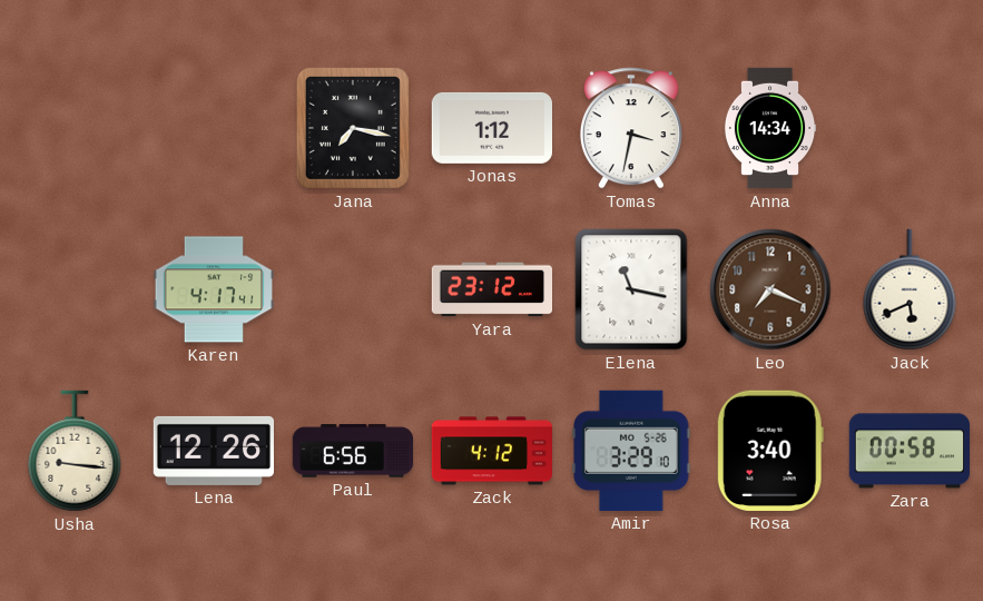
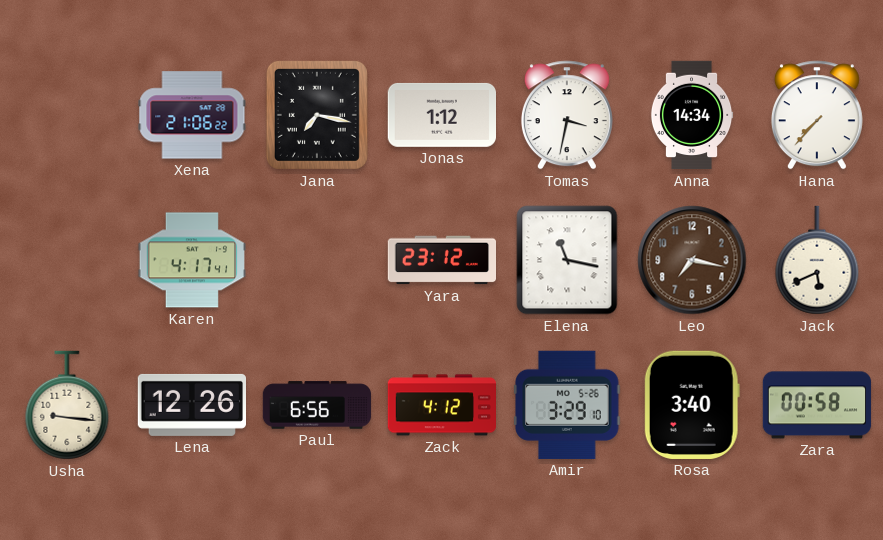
Xena: none -> 21:06
Hana: none -> 7:37
Leo: 7:19 -> 7:17
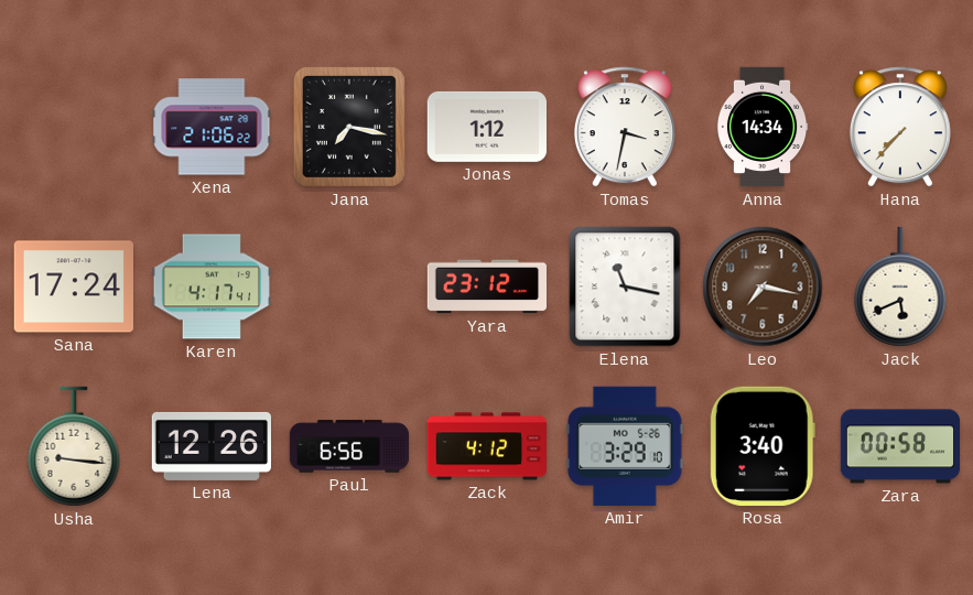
Sana: none -> 17:24
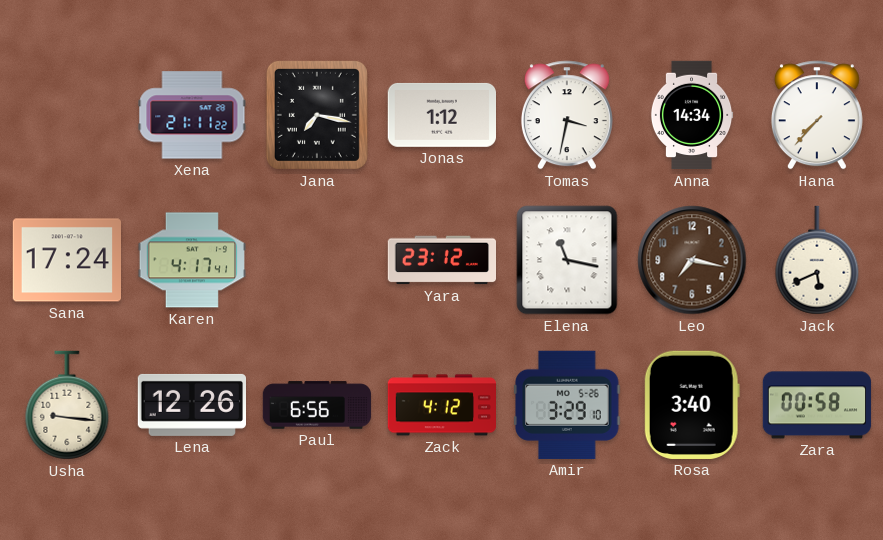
Xena: 21:06 -> 21:11
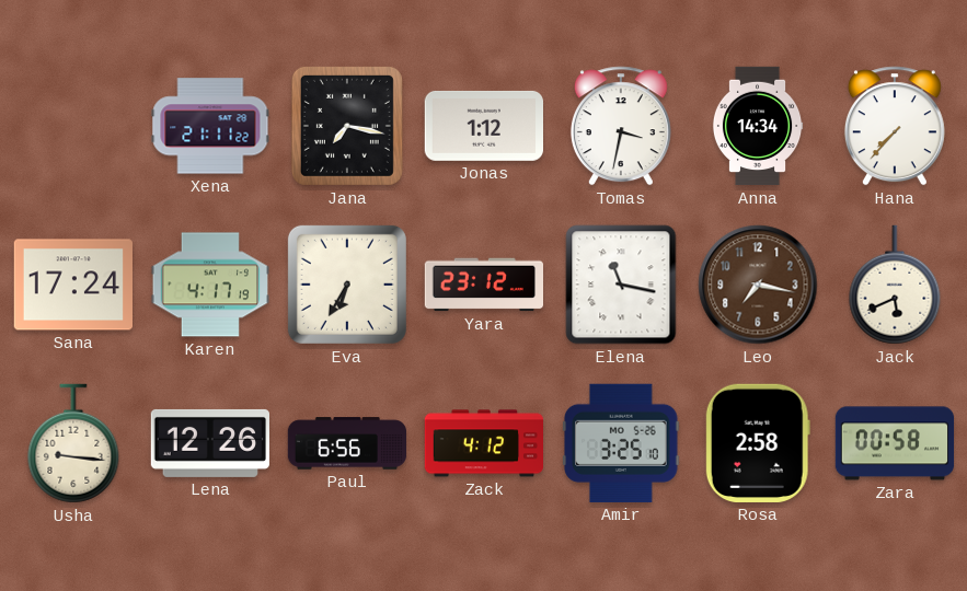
Karen: 4:17:41 -> 4:17:19
Eva: none -> 6:35
Amir: 3:29 -> 3:25
Rosa: 3:40 -> 2:58
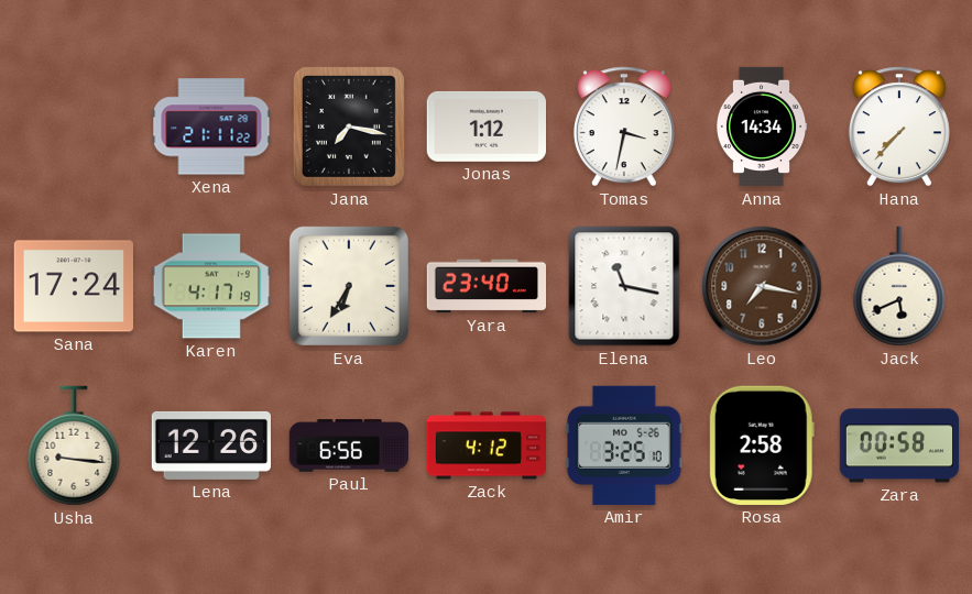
Yara: 23:12 -> 23:40
